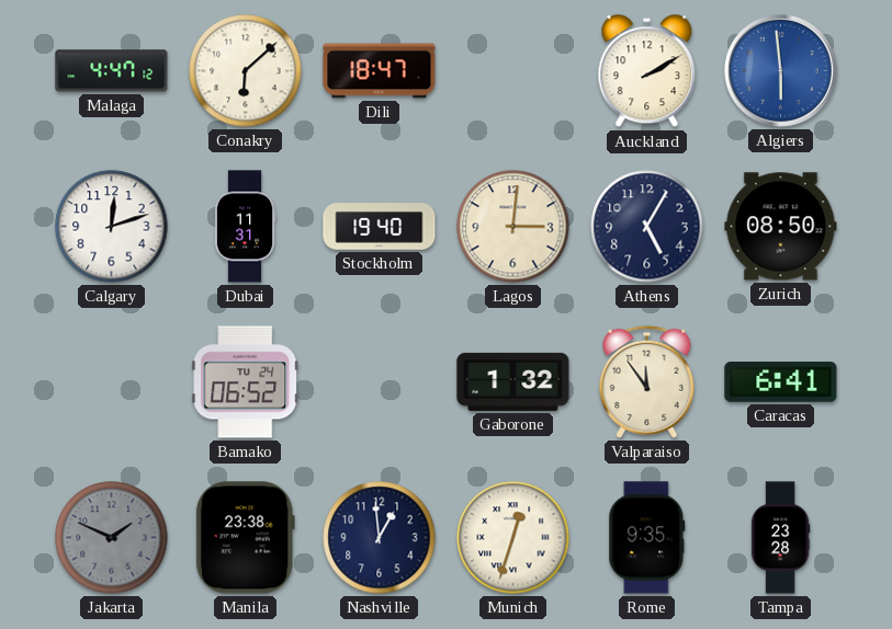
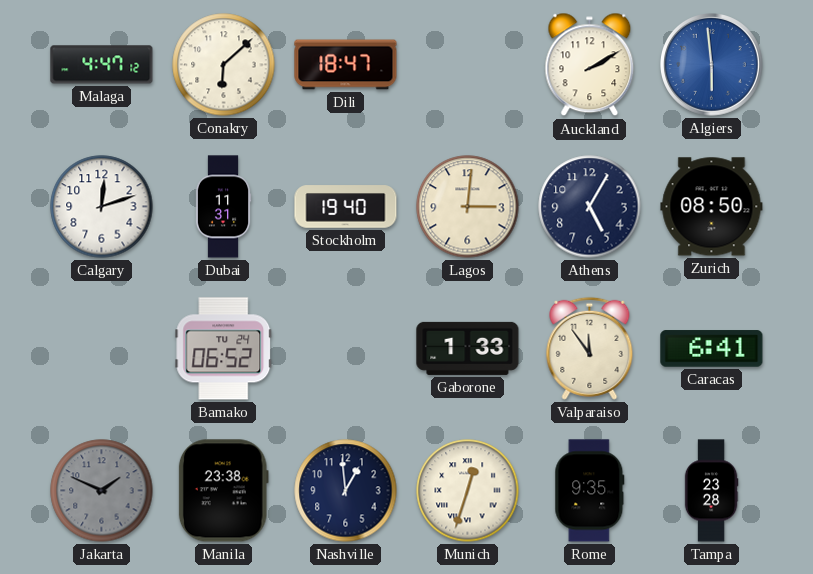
Gaborone: 1:32 -> 1:33
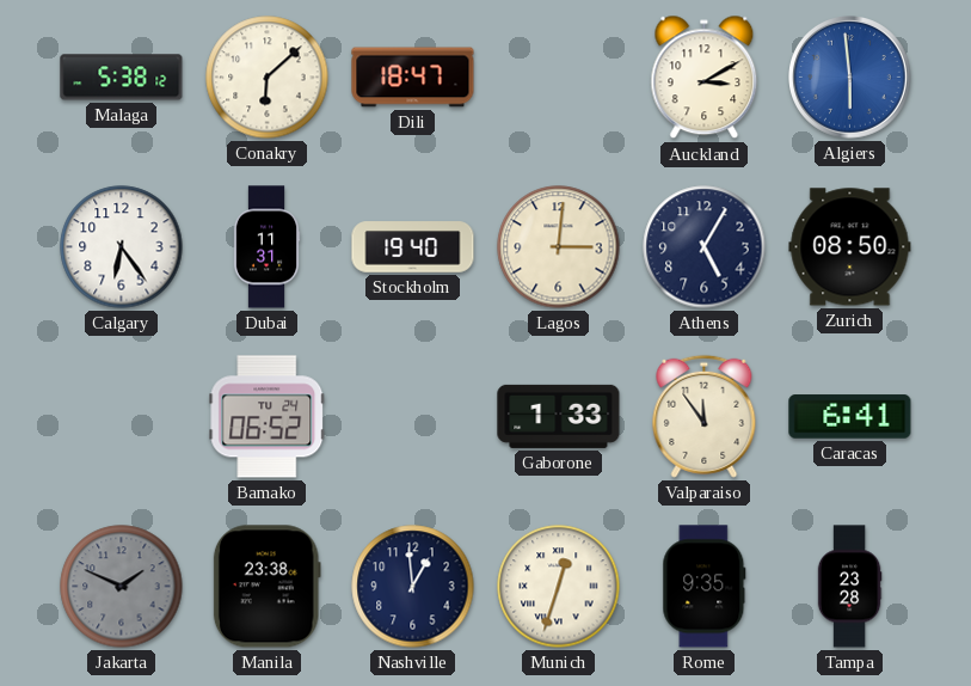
Malaga: 4:47 -> 5:38
Auckland: 2:10 -> 3:10
Calgary: 12:12 -> 6:24
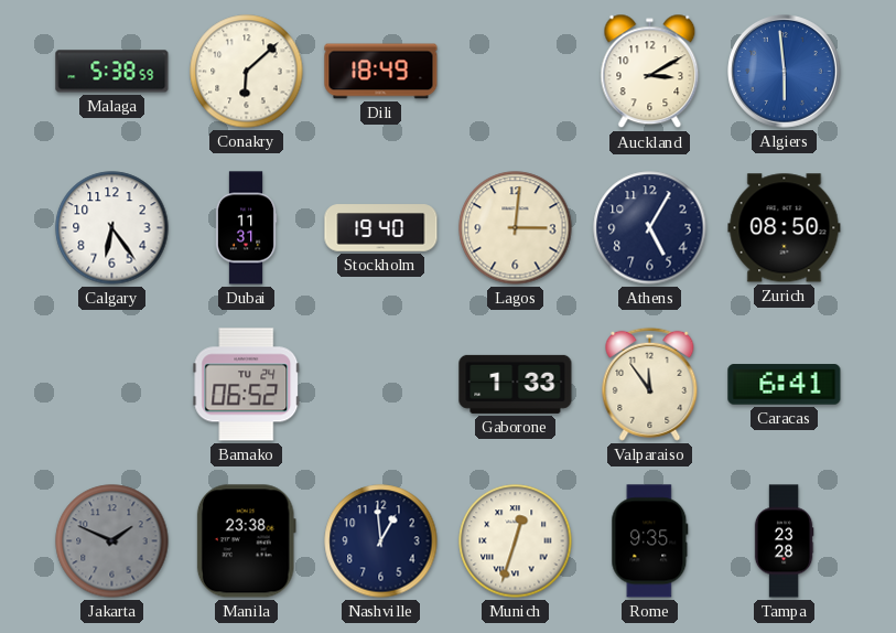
Malaga: 5:38:12 -> 5:38:59
Dili: 18:47 -> 18:49
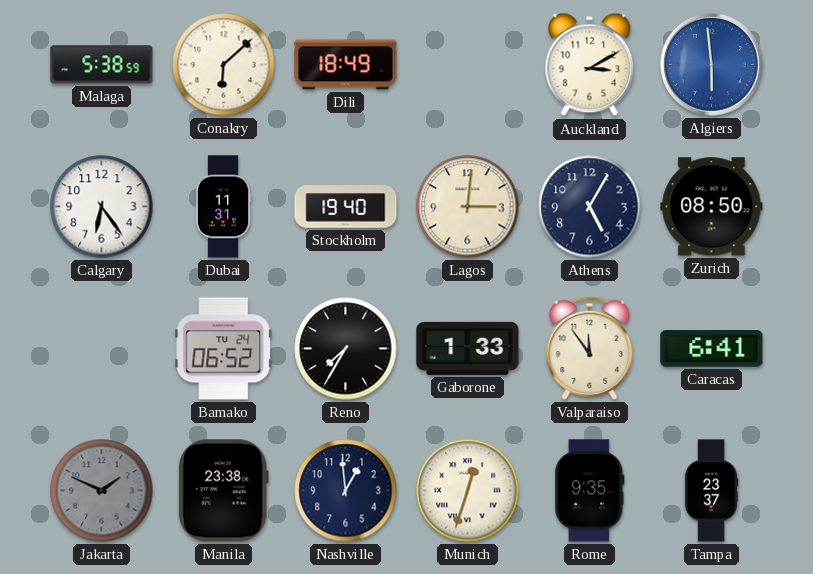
Reno: none -> 7:35
Tampa: 23:28 -> 23:37
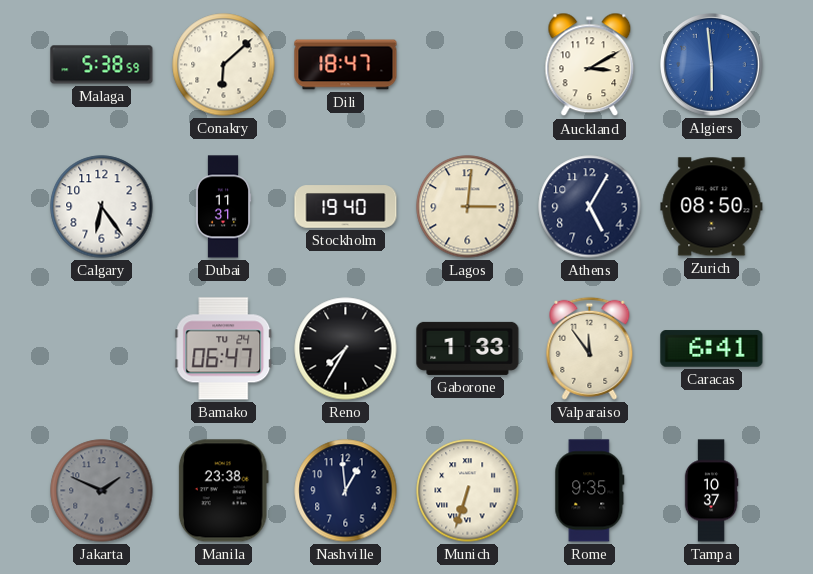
Dili: 18:49 -> 18:47
Bamako: 06:52 -> 06:47
Munich: 12:33 -> 6:33
Tampa: 23:37 -> 10:37
